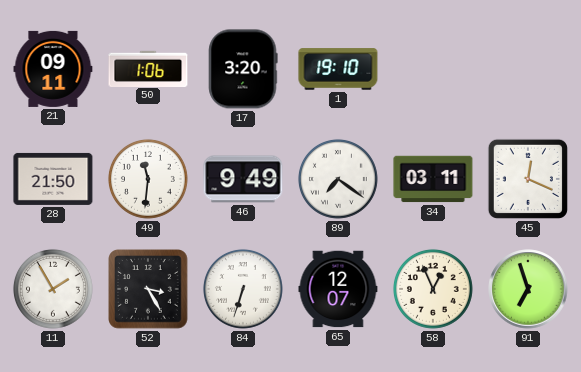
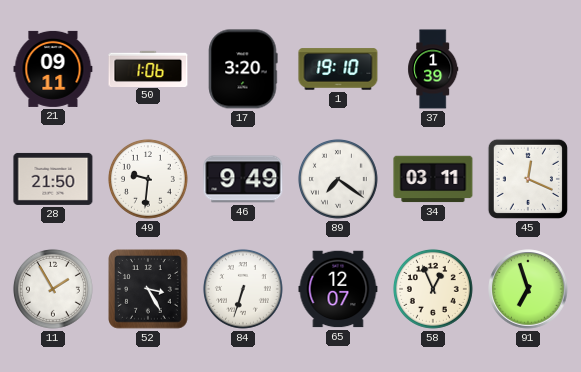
37: none -> 1:39
49: 11:31 -> 9:31
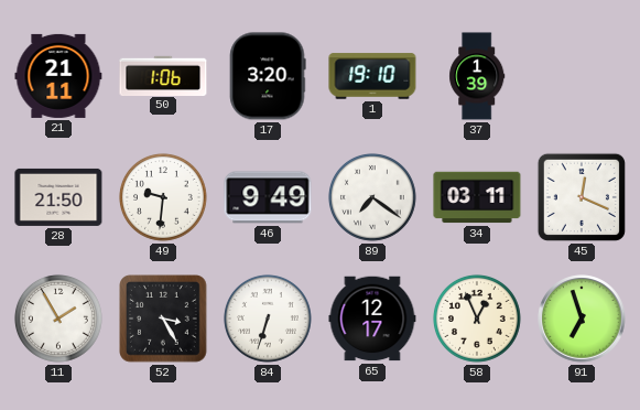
21: 09:11 -> 21:11
65: 12:07 -> 12:17
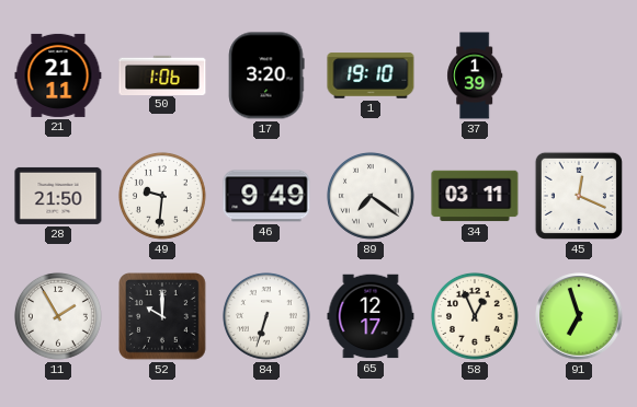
52: 3:25 -> 10:00
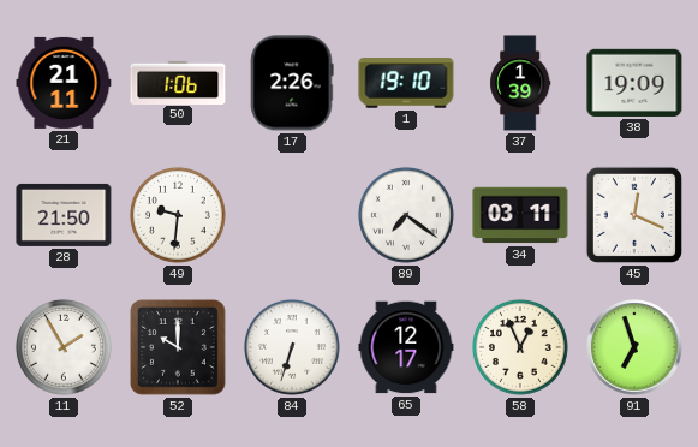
17: 3:20 -> 2:26
38: none -> 19:09
46: 9:49 -> none
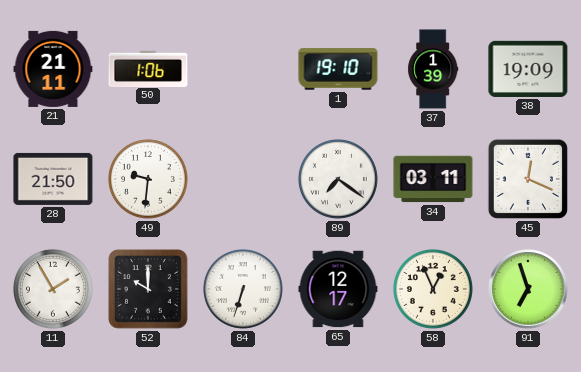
17: 2:26 -> none
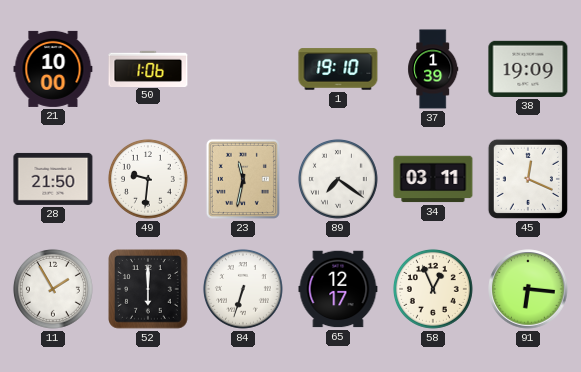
21: 21:11 -> 10:00
23: none -> 11:32
52: 10:00 -> 6:00
91: 6:57 -> 6:16
